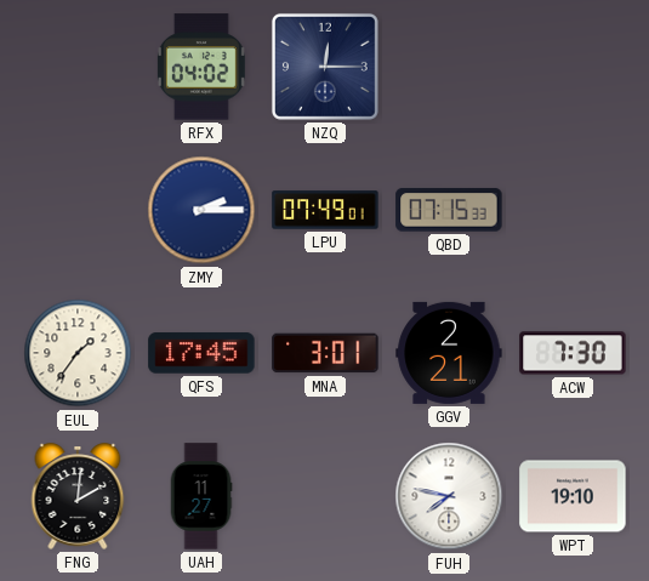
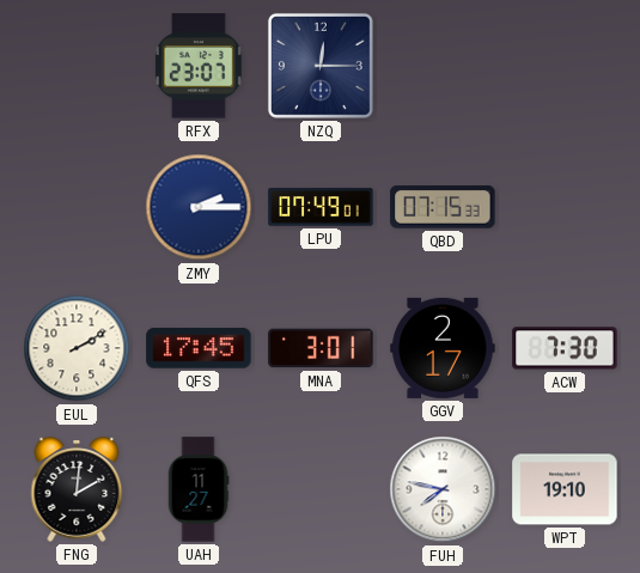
RFX: 04:02 -> 23:07
EUL: 1:36 -> 2:10
GGV: 2:21 -> 2:17
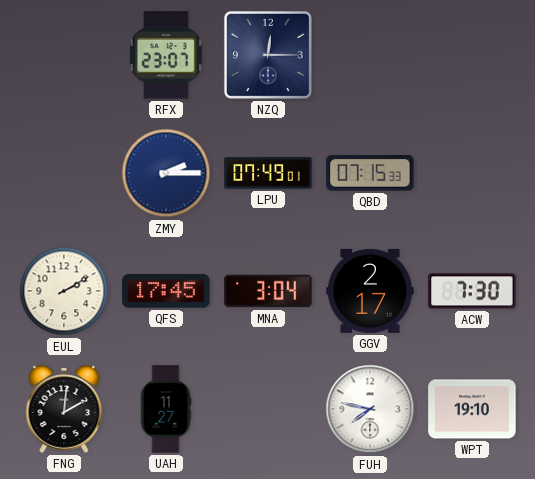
MNA: 3:01 -> 3:04
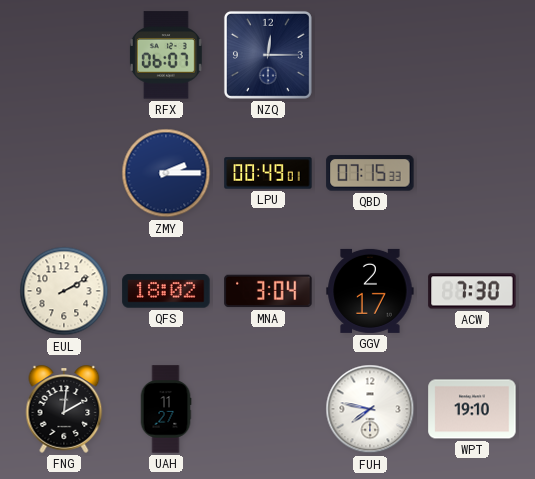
RFX: 23:07 -> 06:07
LPU: 07:49 -> 00:49
QFS: 17:45 -> 18:02
